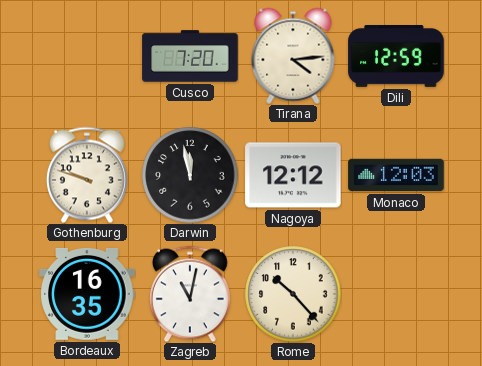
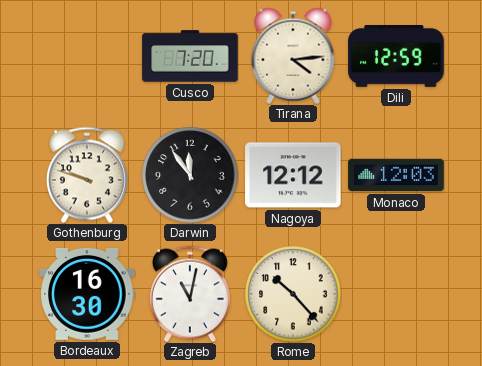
Darwin: 11:58 -> 11:54
Bordeaux: 16:35 -> 16:30
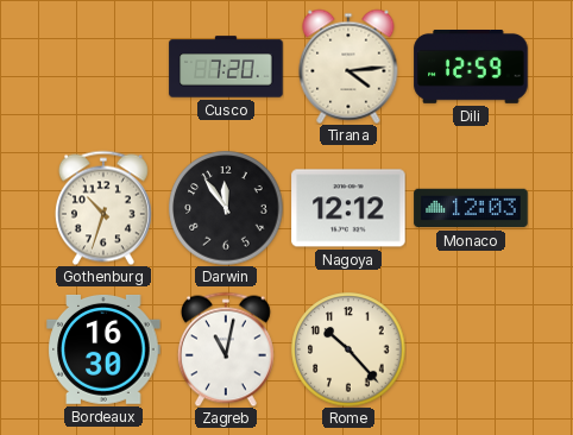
Gothenburg: 9:48 -> 10:33
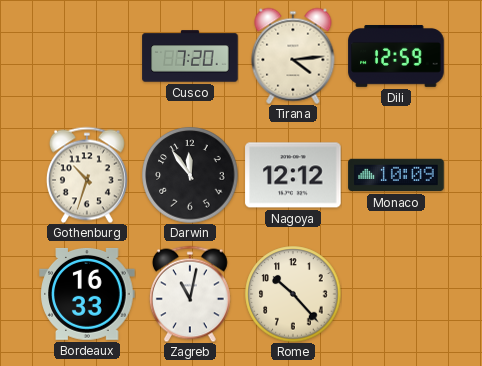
Monaco: 12:03 -> 10:09
Bordeaux: 16:30 -> 16:33
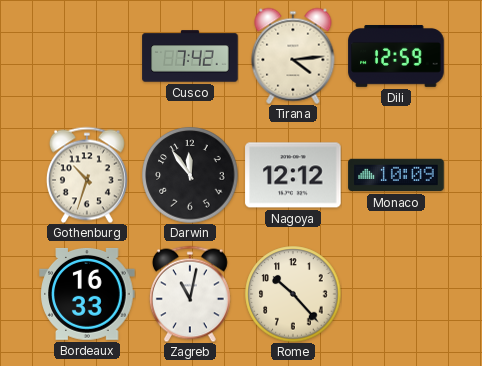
Cusco: 7:20 -> 7:42
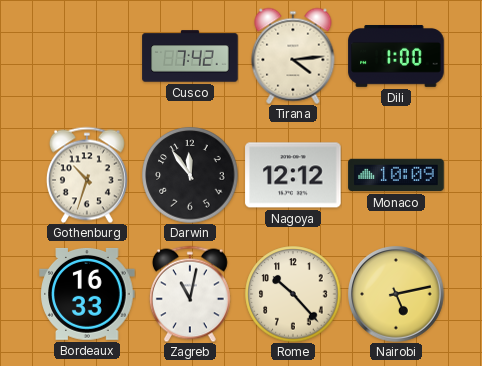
Dili: 12:59 -> 1:00
Nairobi: none -> 5:13
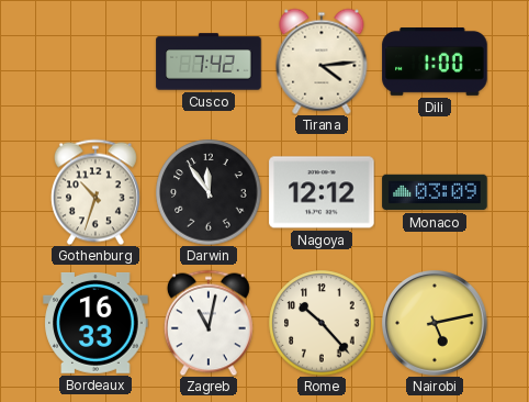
Monaco: 10:09 -> 03:09
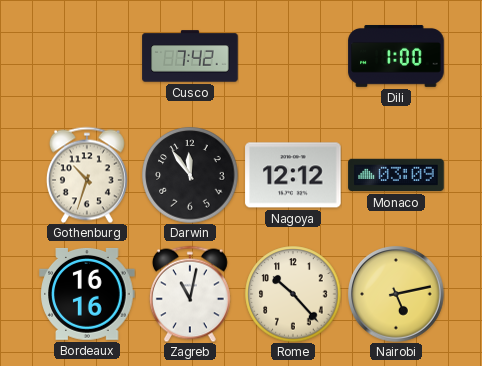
Tirana: 4:14 -> none
Bordeaux: 16:33 -> 16:16
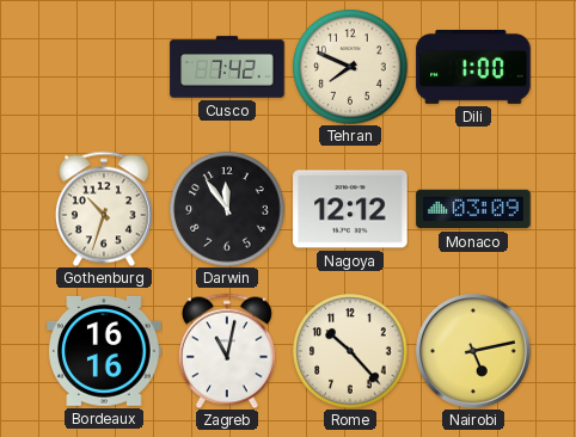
Tehran: none -> 7:49
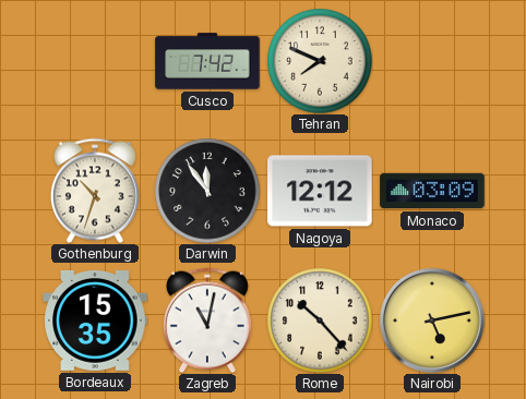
Dili: 1:00 -> none
Bordeaux: 16:16 -> 15:35
